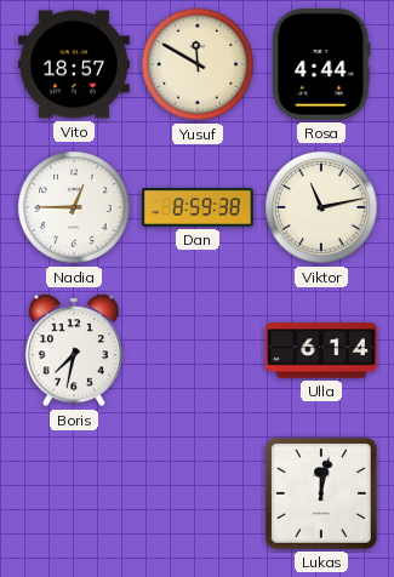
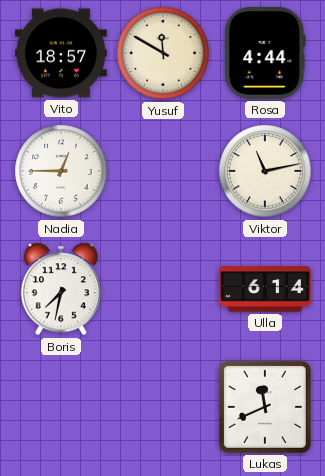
Dan: 8:59 -> none
Lukas: 12:02 -> 11:41
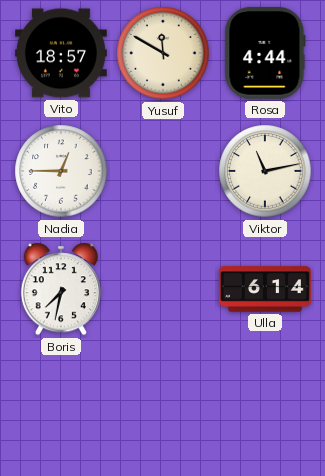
Lukas: 11:41 -> none
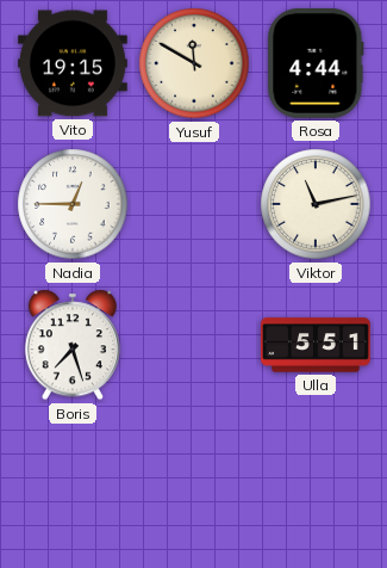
Vito: 18:57 -> 19:15
Boris: 7:32 -> 7:27
Ulla: 6:14 -> 5:51
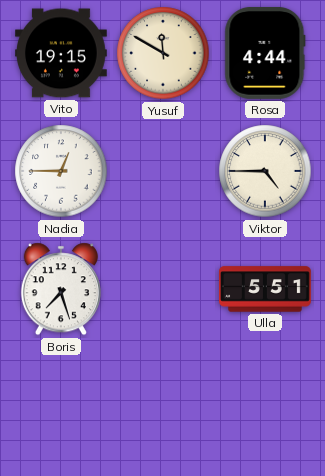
Viktor: 11:13 -> 4:45
